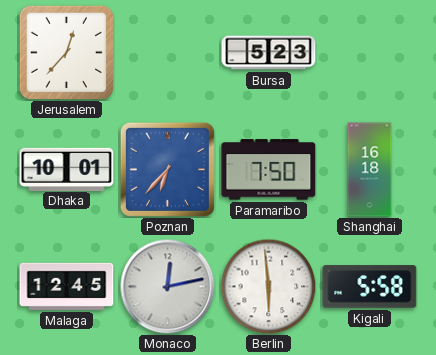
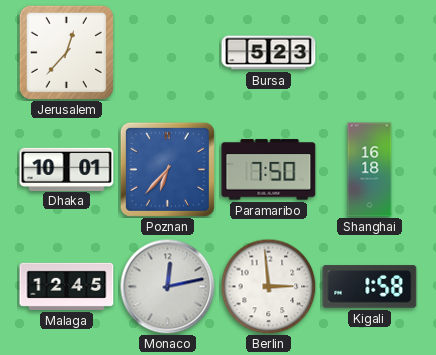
Berlin: 5:59 -> 2:59
Kigali: 5:58 -> 1:58
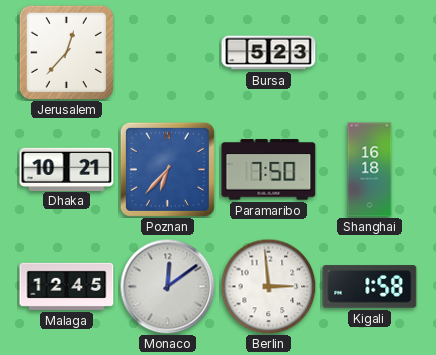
Dhaka: 10:01 -> 10:21
Monaco: 12:13 -> 12:09
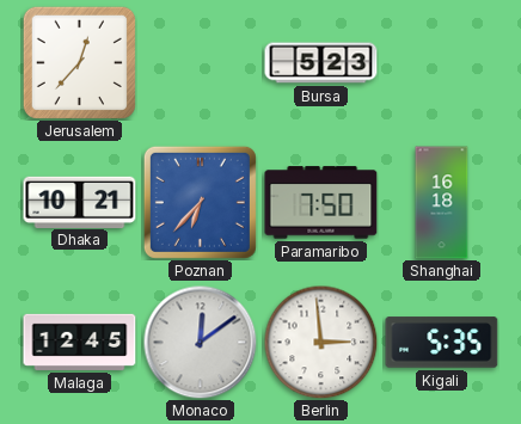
Kigali: 1:58 -> 5:35
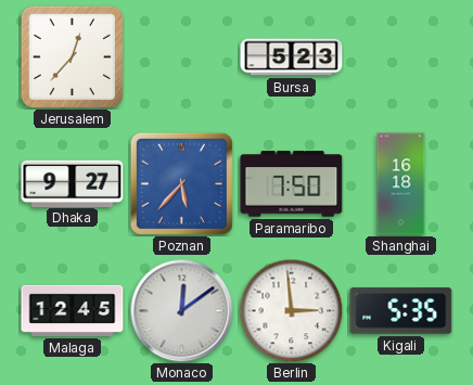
Dhaka: 10:21 -> 9:27
Poznan: 6:37 -> 5:37
